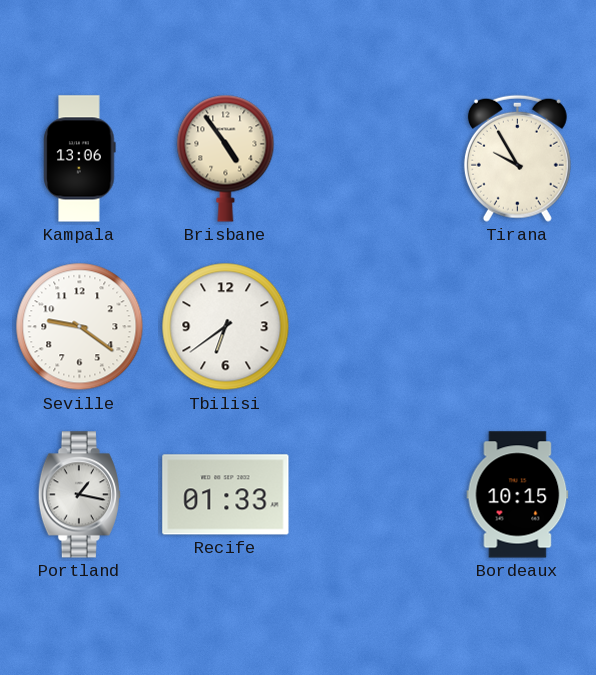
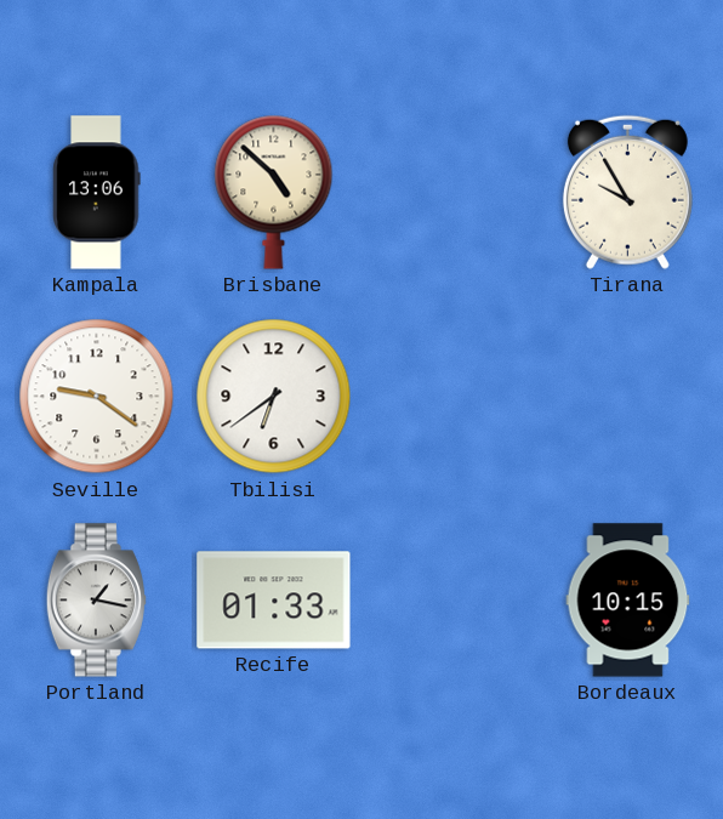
Brisbane: 4:54 -> 4:52
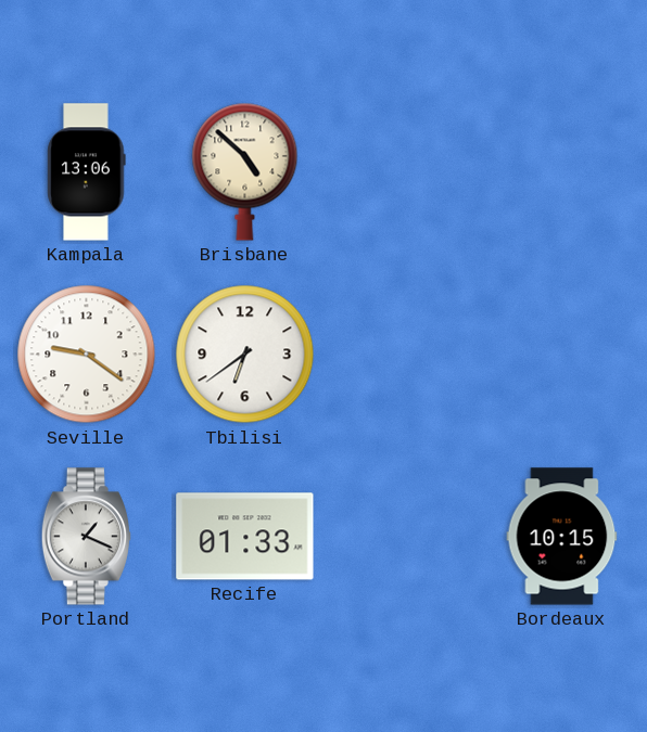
Tirana: 9:55 -> none
Portland: 1:17 -> 1:19
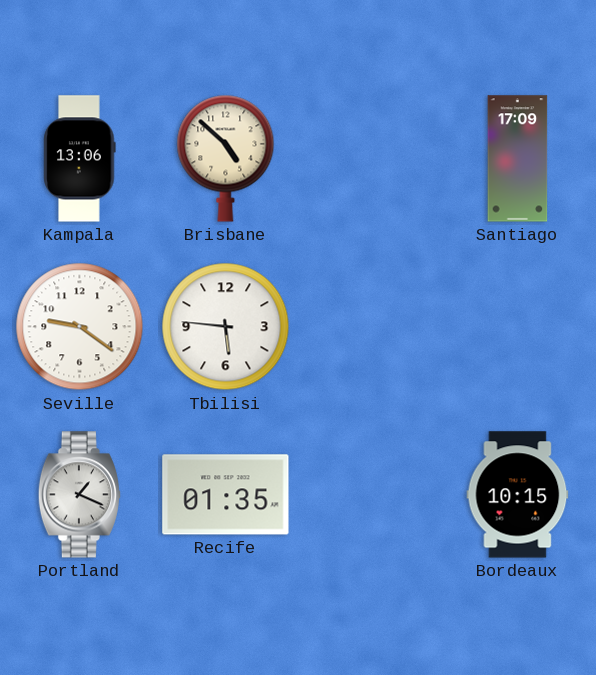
Santiago: none -> 17:09
Tbilisi: 6:39 -> 5:46
Recife: 01:33 -> 01:35
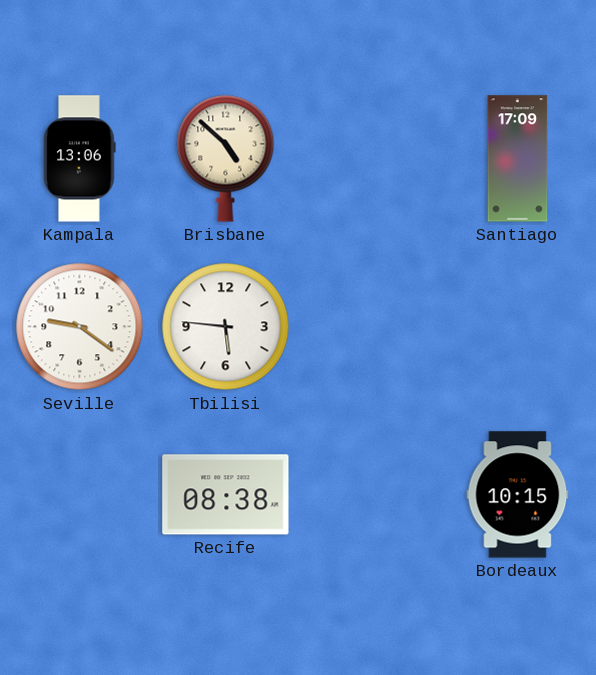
Portland: 1:19 -> none
Recife: 01:35 -> 08:38
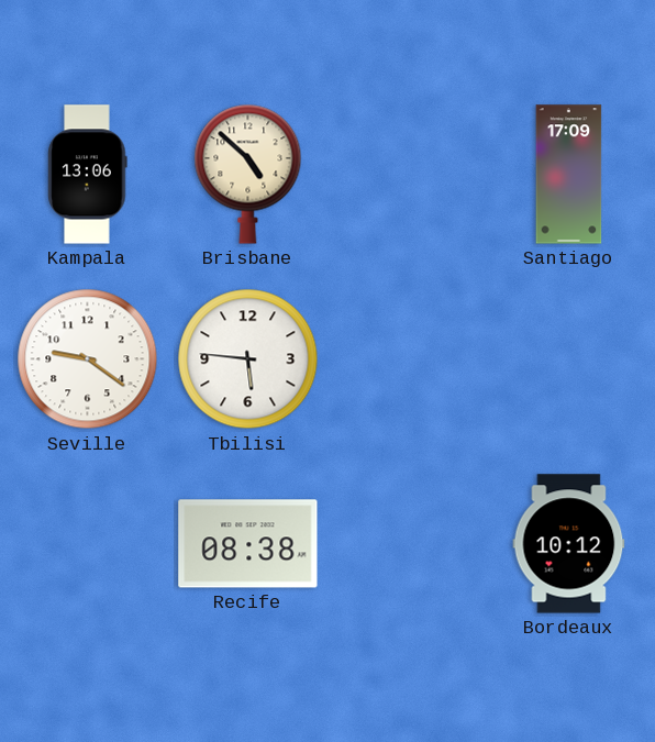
Bordeaux: 10:15 -> 10:12
